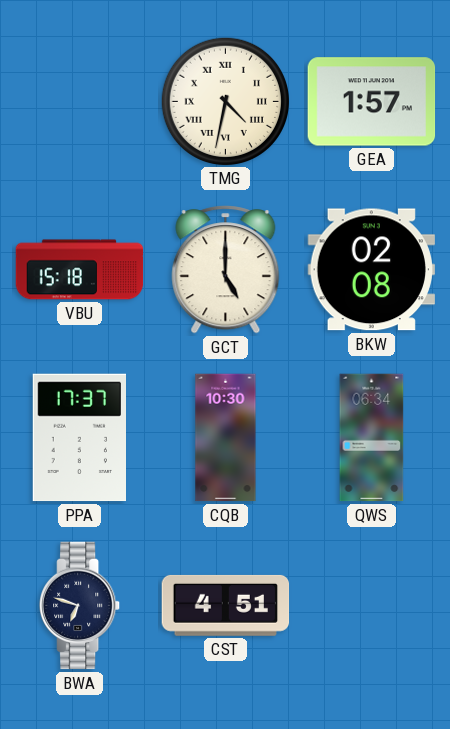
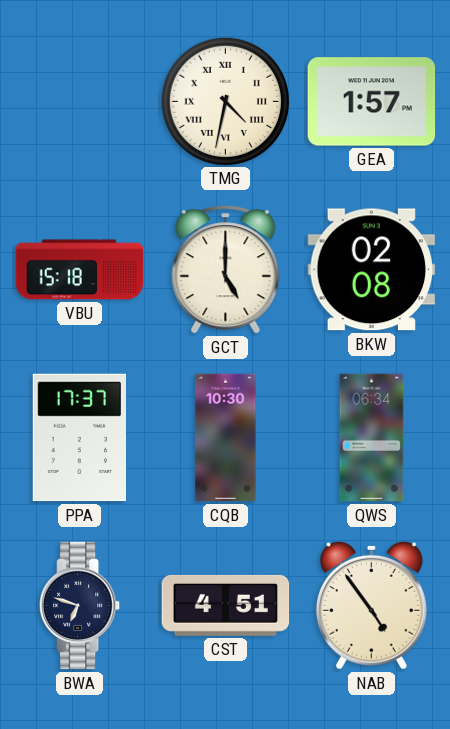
NAB: none -> 4:54
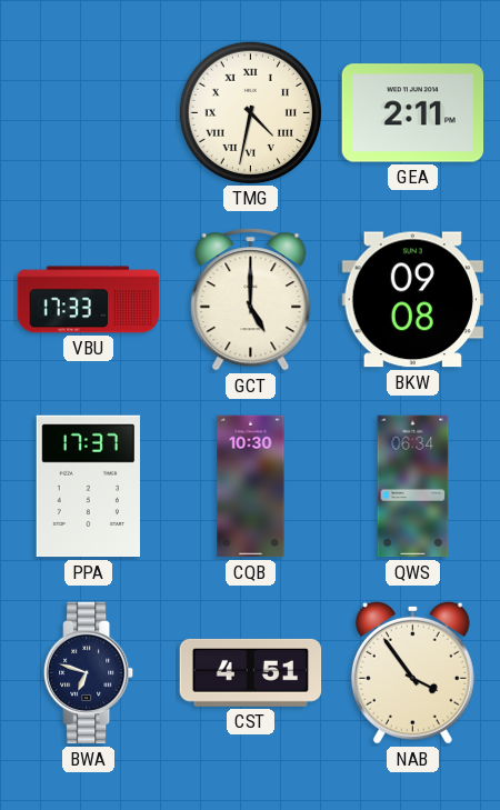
GEA: 1:57 -> 2:11
VBU: 15:18 -> 17:33
BKW: 02:08 -> 09:08
NAB: 4:54 -> 3:54
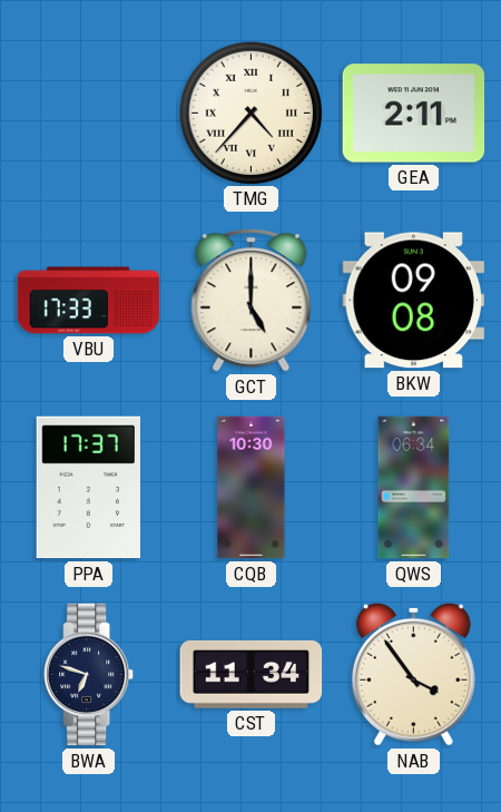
TMG: 4:32 -> 4:37
CST: 4:51 -> 11:34
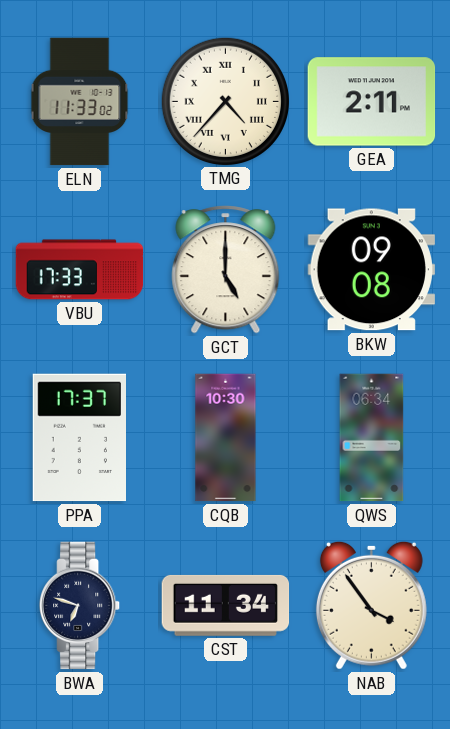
ELN: none -> 11:33
